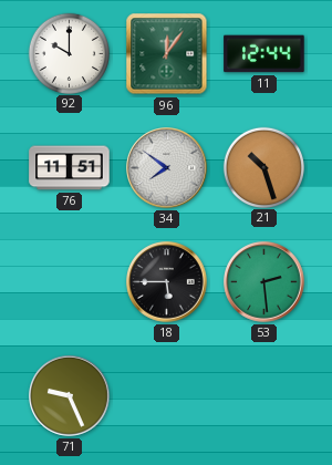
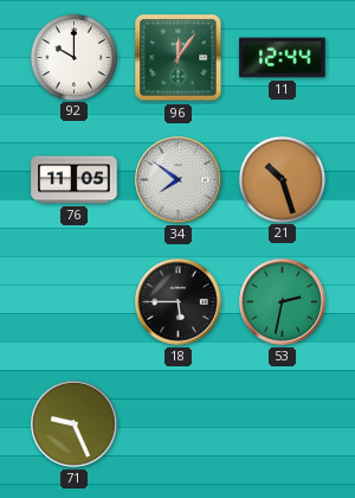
76: 11:51 -> 11:05
53: 2:29 -> 2:32
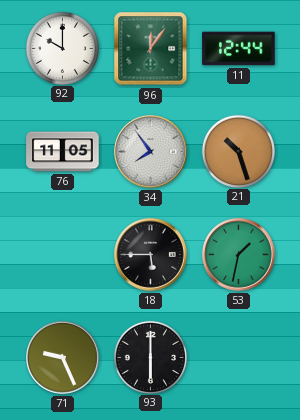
34: 7:51 -> 7:54
53: 2:32 -> 1:32
93: none -> 6:00
